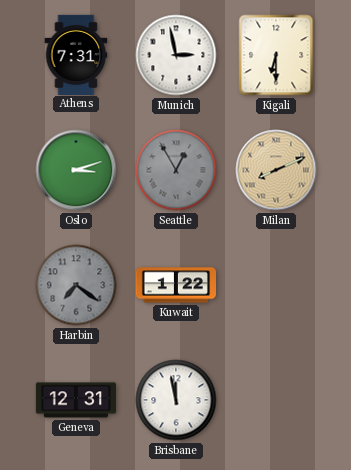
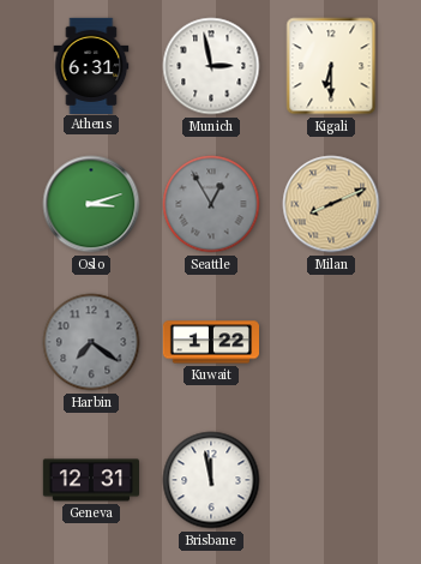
Athens: 7:31 -> 6:31
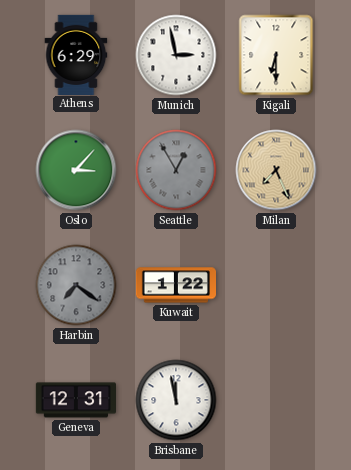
Athens: 6:31 -> 6:29
Oslo: 3:12 -> 3:07
Milan: 8:11 -> 7:26
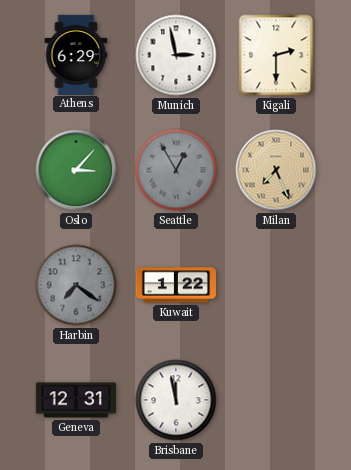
Kigali: 6:30 -> 2:30
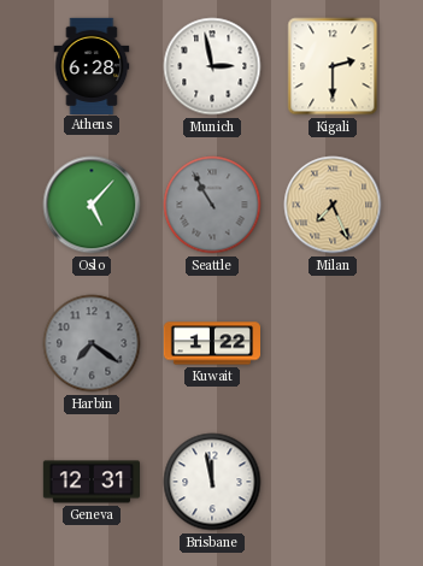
Athens: 6:29 -> 6:28
Oslo: 3:07 -> 5:07
Seattle: 12:55 -> 10:55
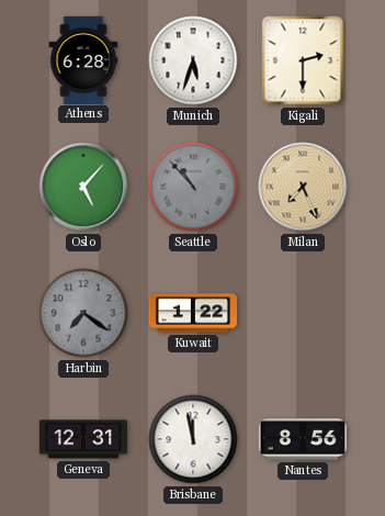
Munich: 2:58 -> 5:33
Seattle: 10:55 -> 10:53
Nantes: none -> 8:56
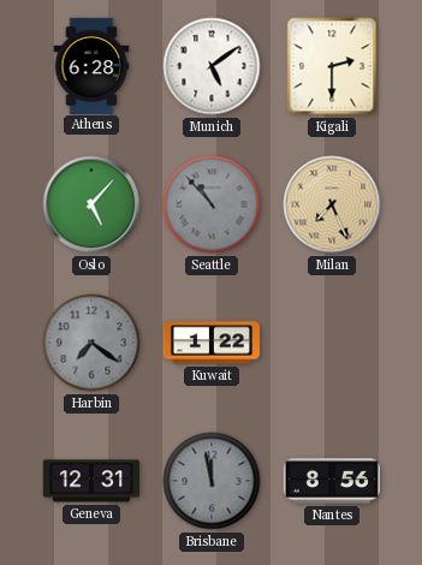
Munich: 5:33 -> 5:09
Brisbane dial: white -> grey
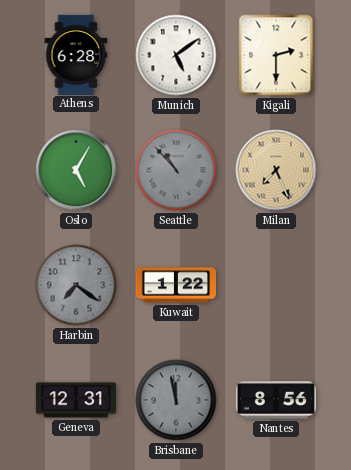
Oslo: 5:07 -> 5:05
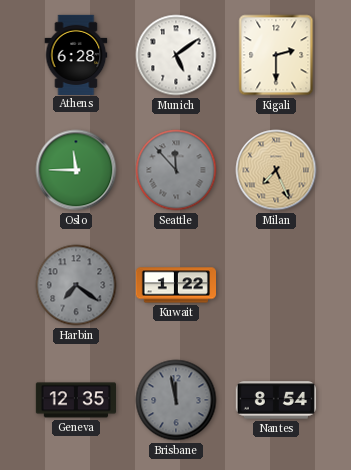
Oslo: 5:05 -> 11:45
Seattle: 10:53 -> 11:53
Geneva: 12:31 -> 12:35
Nantes: 8:56 -> 8:54
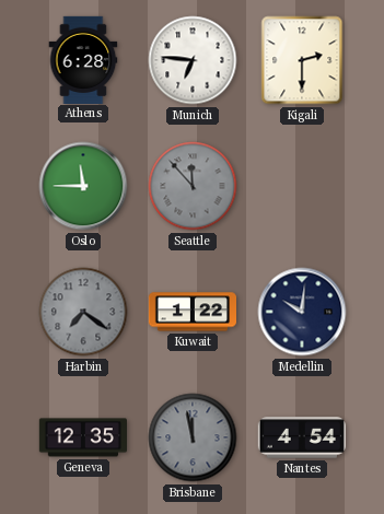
Munich: 5:09 -> 6:46
Milan: 7:26 -> none
Medellin: none -> 10:01
Nantes: 8:54 -> 4:54
